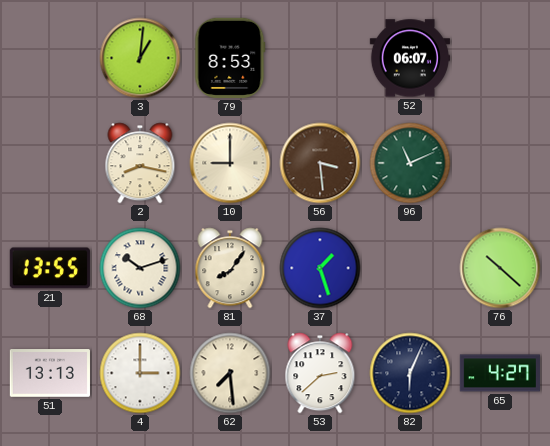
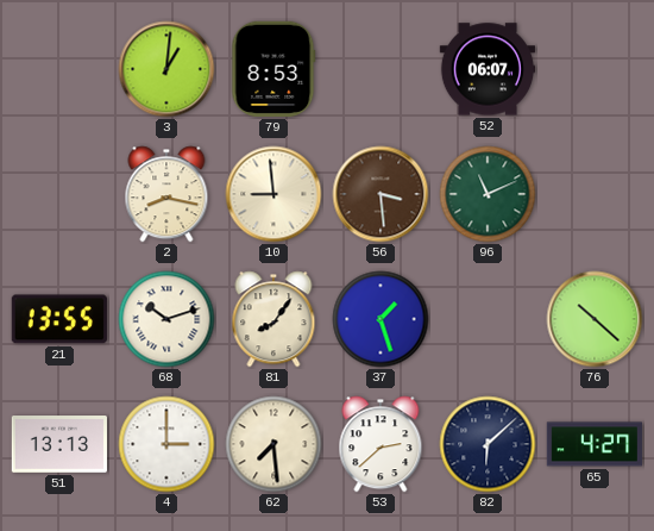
10: 9:00 -> 8:59
82: 6:04 -> 6:08
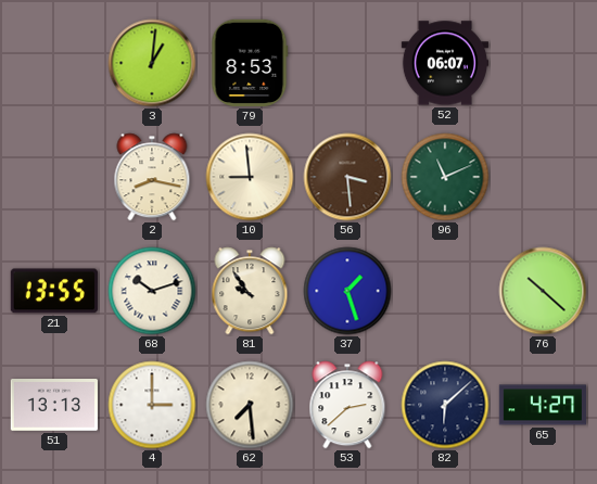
81: 8:06 -> 9:54
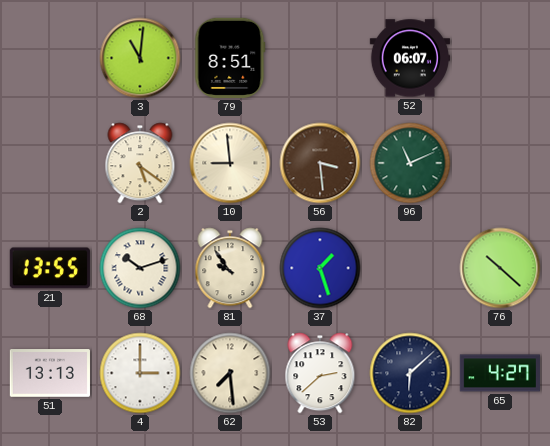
3: 1:01 -> 11:01
79: 8:53 -> 8:51
2: 8:17 -> 5:21
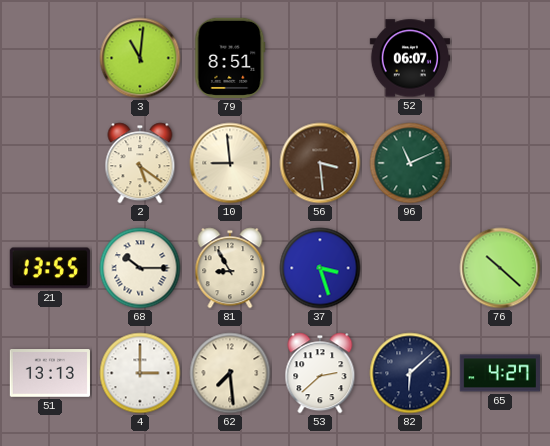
68: 10:12 -> 10:15
81: 9:54 -> 8:55
37: 1:27 -> 3:27
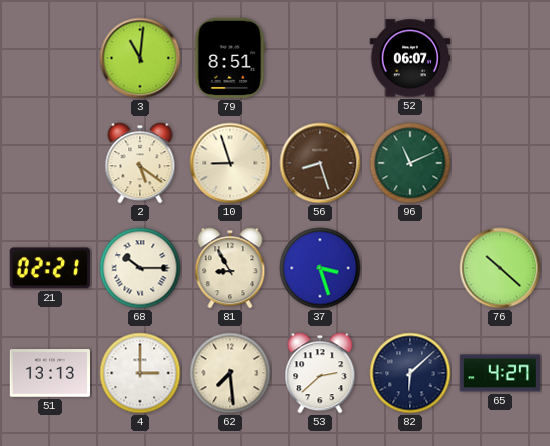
10: 8:59 -> 8:57
56: 3:29 -> 8:27
21: 13:55 -> 02:21
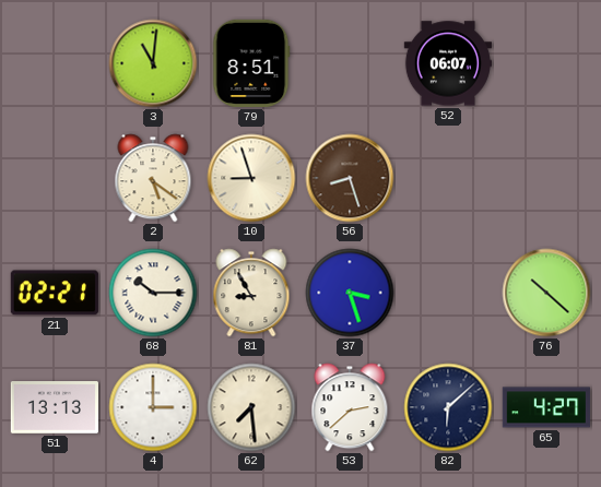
96: 11:11 -> none
